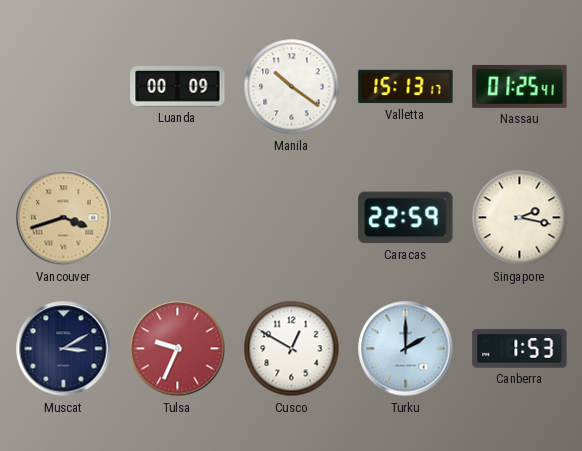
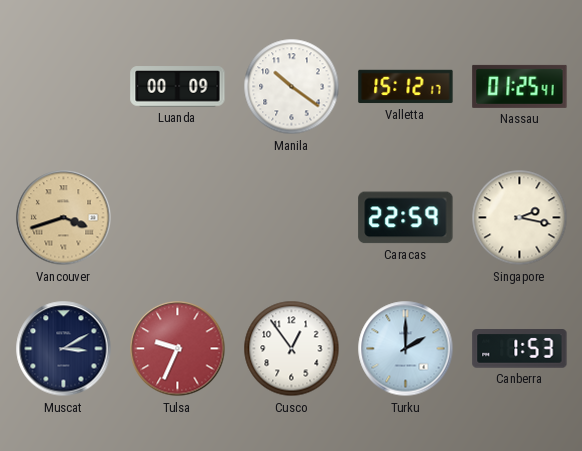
Valletta: 15:13 -> 15:12
Cusco: 12:50 -> 12:54
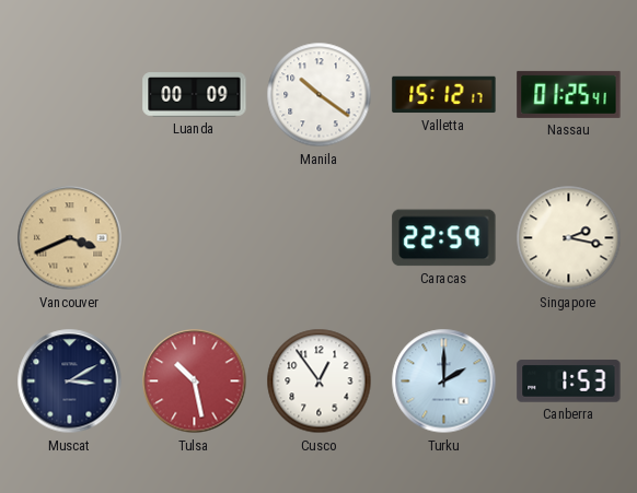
Vancouver: 3:42 -> 3:41
Tulsa: 9:34 -> 10:28
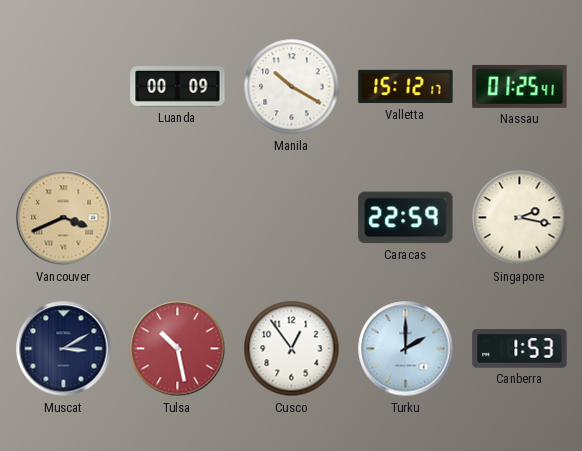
Manila: 10:21 -> 10:20
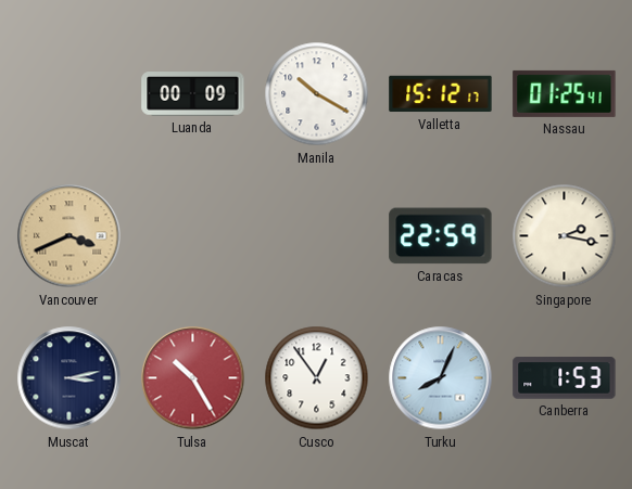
Muscat: 3:10 -> 3:13
Tulsa: 10:28 -> 10:25
Turku: 2:00 -> 8:04
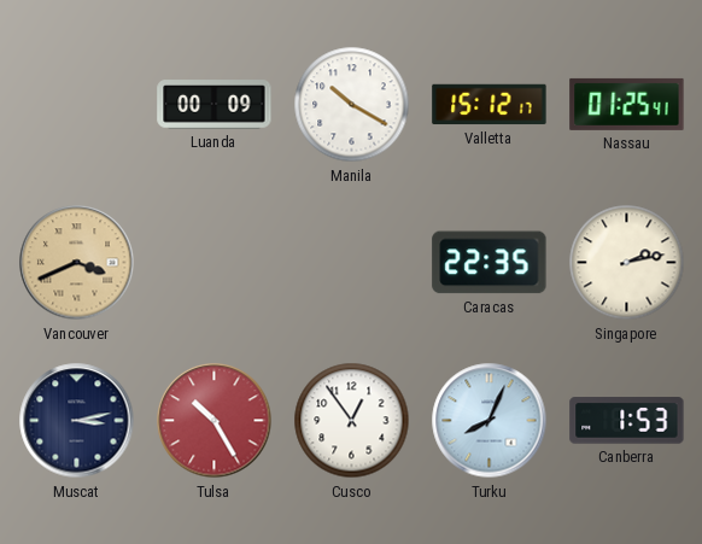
Caracas: 22:59 -> 22:35
Singapore: 2:17 -> 2:13
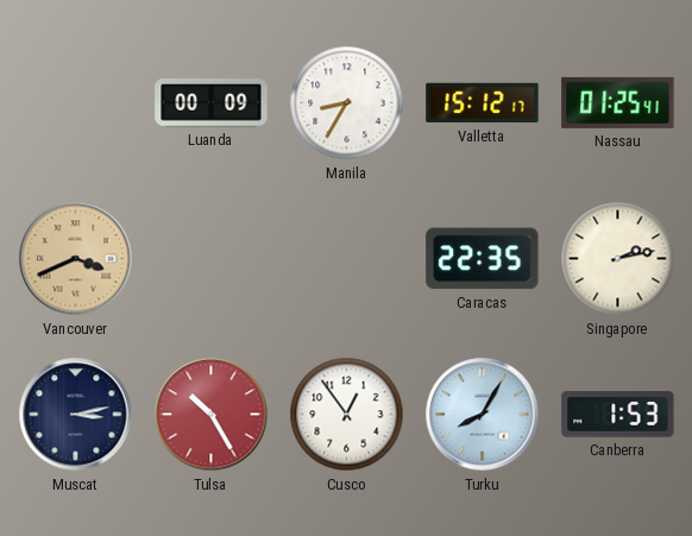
Manila: 10:20 -> 8:35
Turku: 8:04 -> 8:05
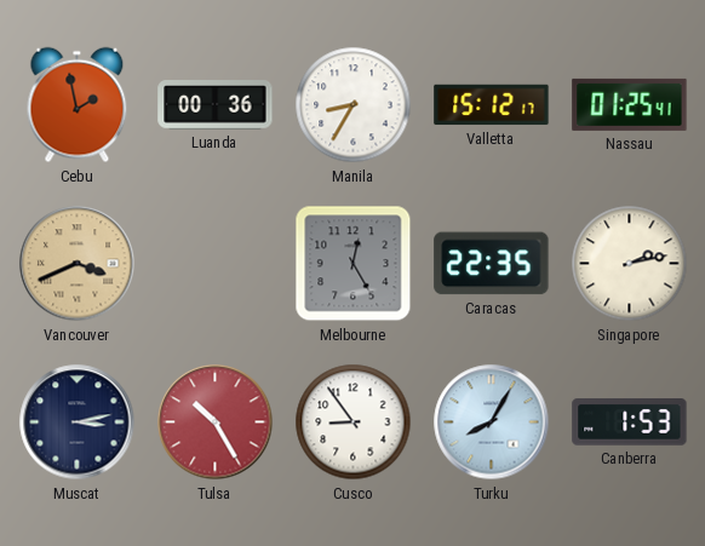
Cebu: none -> 1:58
Luanda: 00:09 -> 00:36
Melbourne: none -> 12:25
Cusco: 12:54 -> 8:54
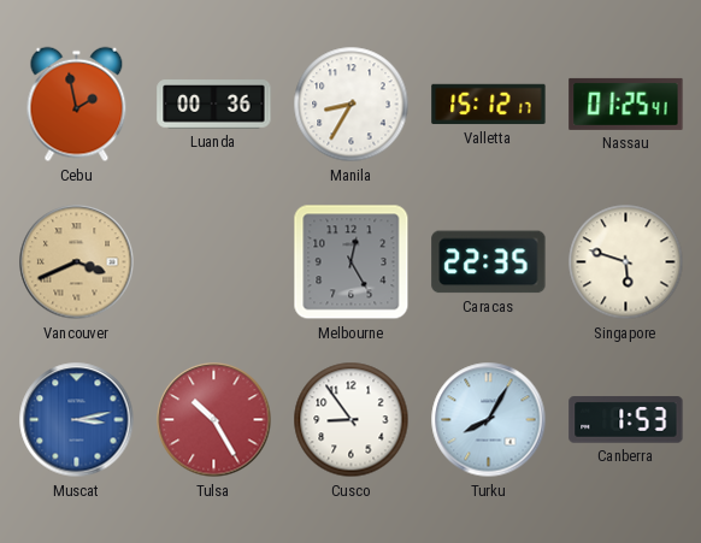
Singapore: 2:13 -> 5:48
Muscat dial: navy -> blue
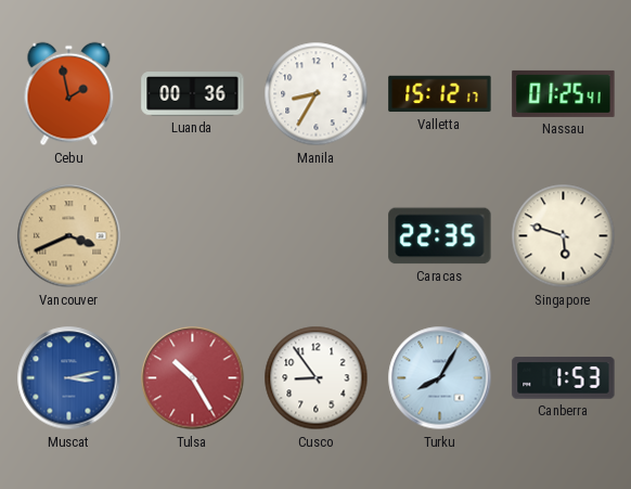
Melbourne: 12:25 -> none
